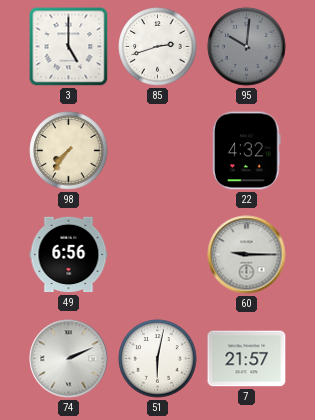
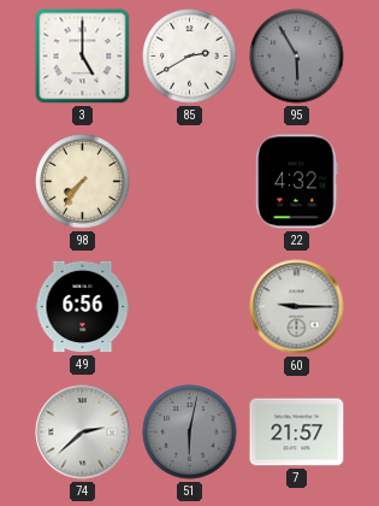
85: 2:42 -> 2:40
95: 10:01 -> 5:55
74: 2:11 -> 2:38
51 dial: white -> grey
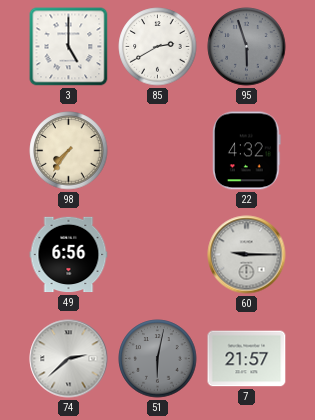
95: 5:55 -> 5:57
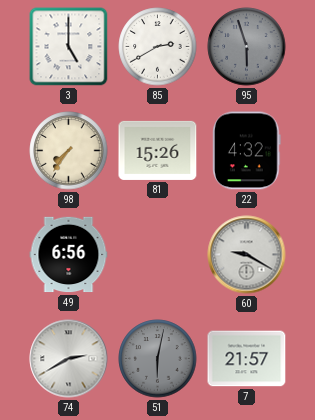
81: none -> 15:26
60: 9:15 -> 9:20
74: 2:38 -> 2:40
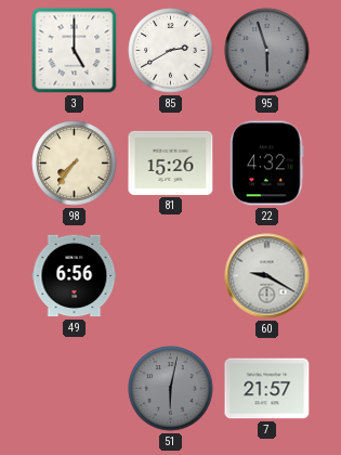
74: 2:40 -> none
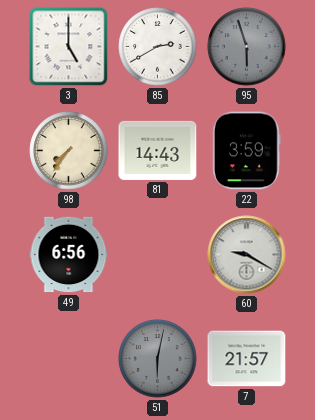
81: 15:26 -> 14:43
22: 4:32 -> 3:59
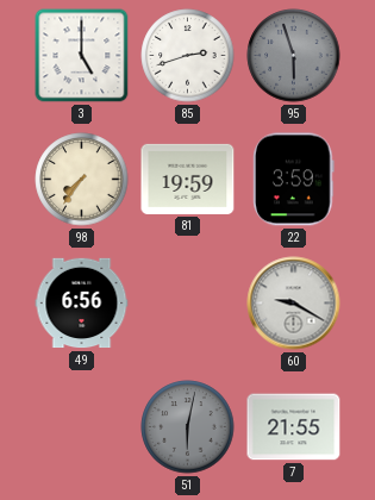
85: 2:40 -> 2:42
81: 14:43 -> 19:59
7: 21:57 -> 21:55
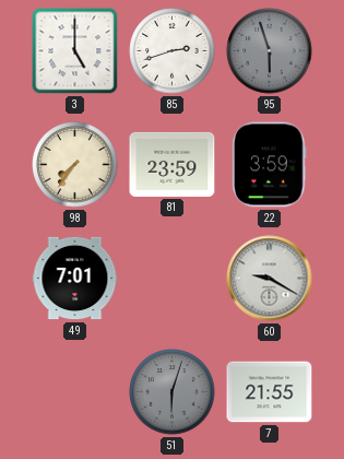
81: 19:59 -> 23:59
49: 6:56 -> 7:01
51: 6:02 -> 6:03
